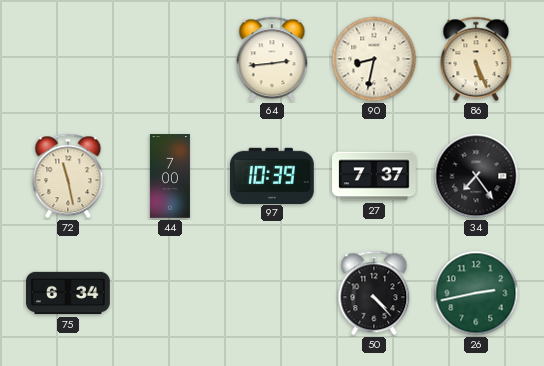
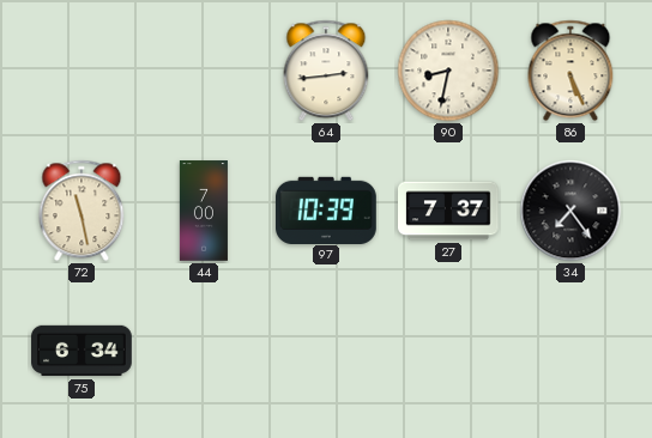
50: 4:23 -> none
26: 2:43 -> none
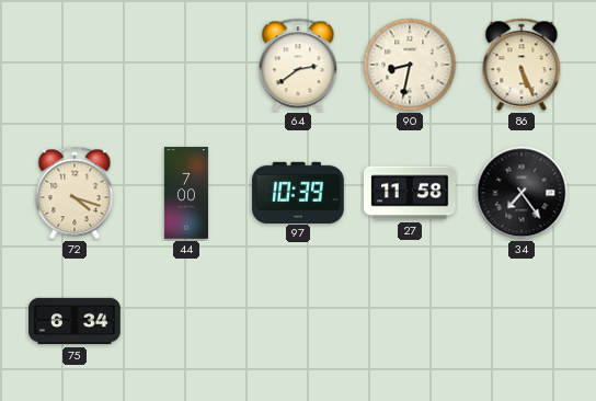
64: 2:44 -> 2:39
72: 11:28 -> 4:18
27: 7:37 -> 11:58
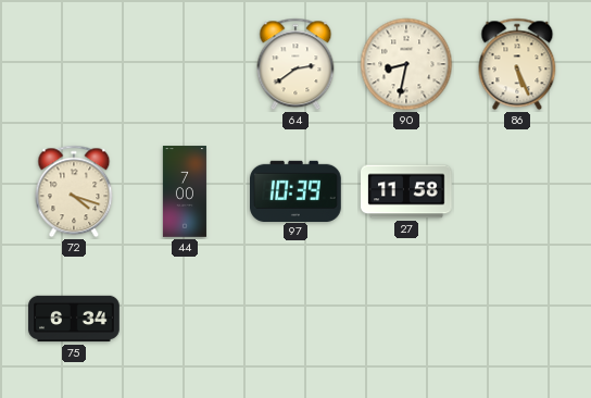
34: 7:24 -> none
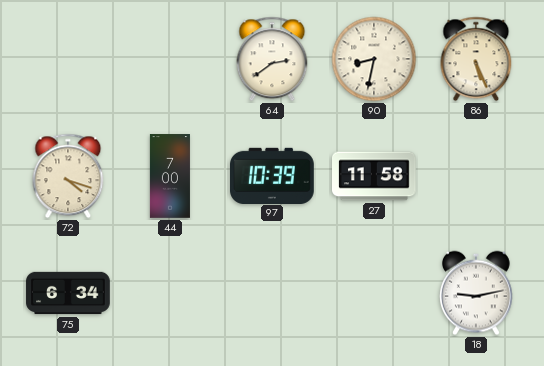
18: none -> 9:13
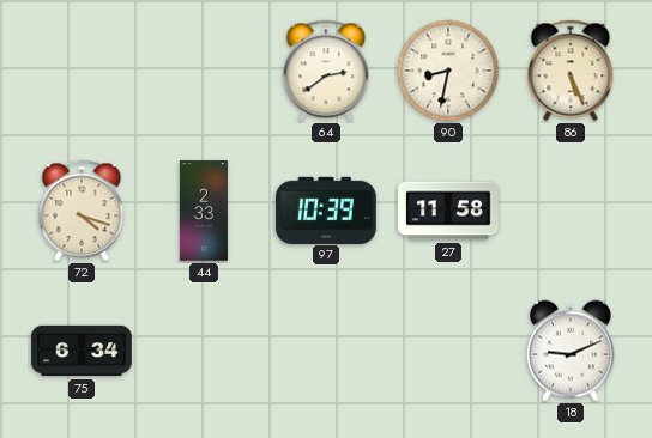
44: 7:00 -> 2:33
18: 9:13 -> 9:11
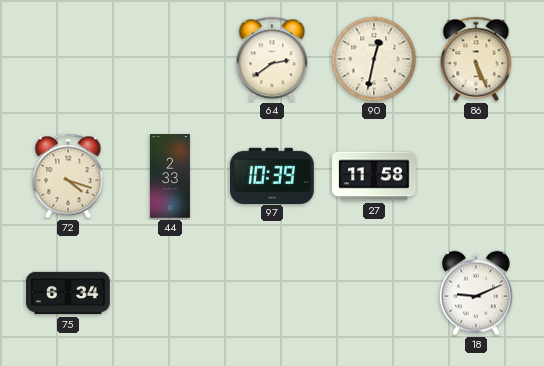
90: 8:32 -> 12:32
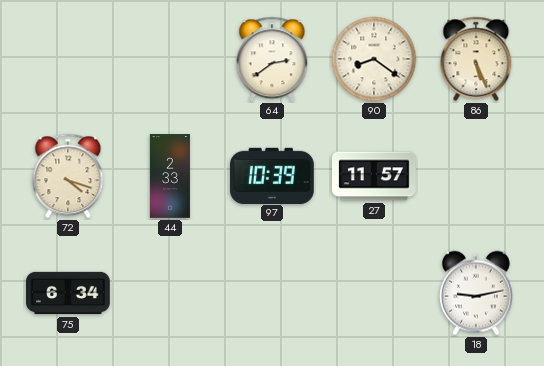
90: 12:32 -> 8:21
27: 11:58 -> 11:57
18: 9:11 -> 9:13
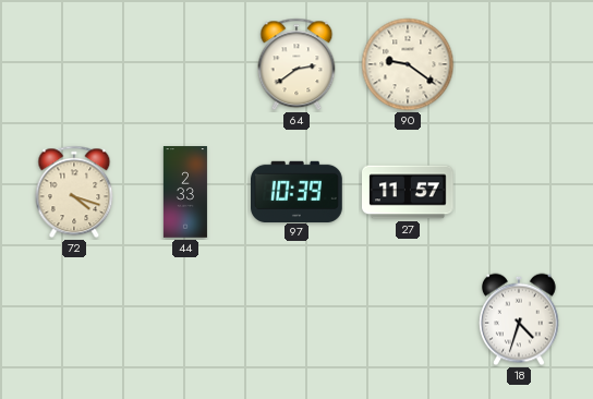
90: 8:21 -> 9:21
86: 5:26 -> none
75: 6:34 -> none
18: 9:13 -> 4:33
